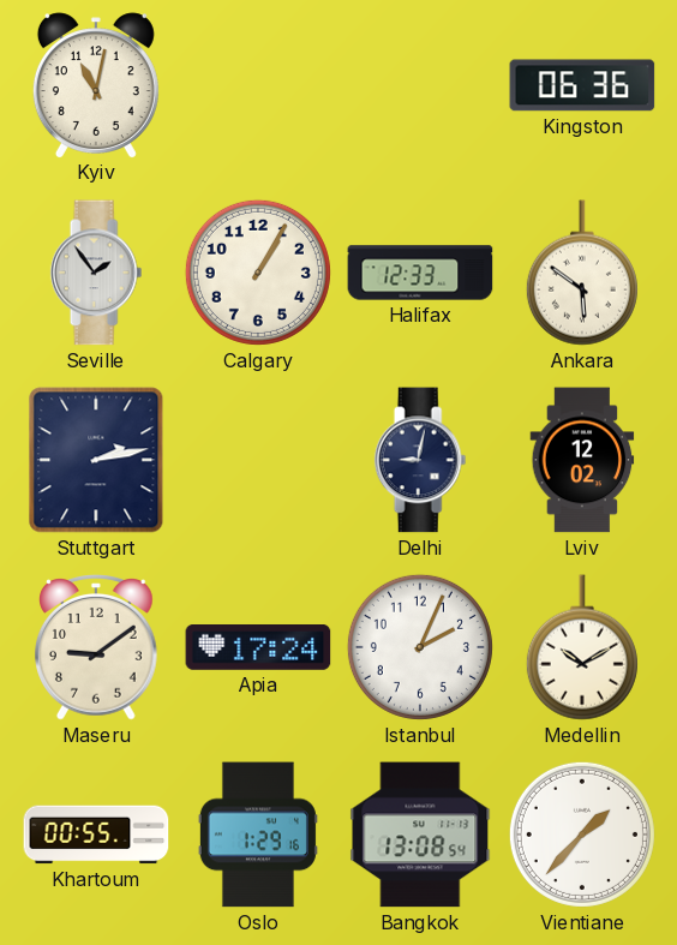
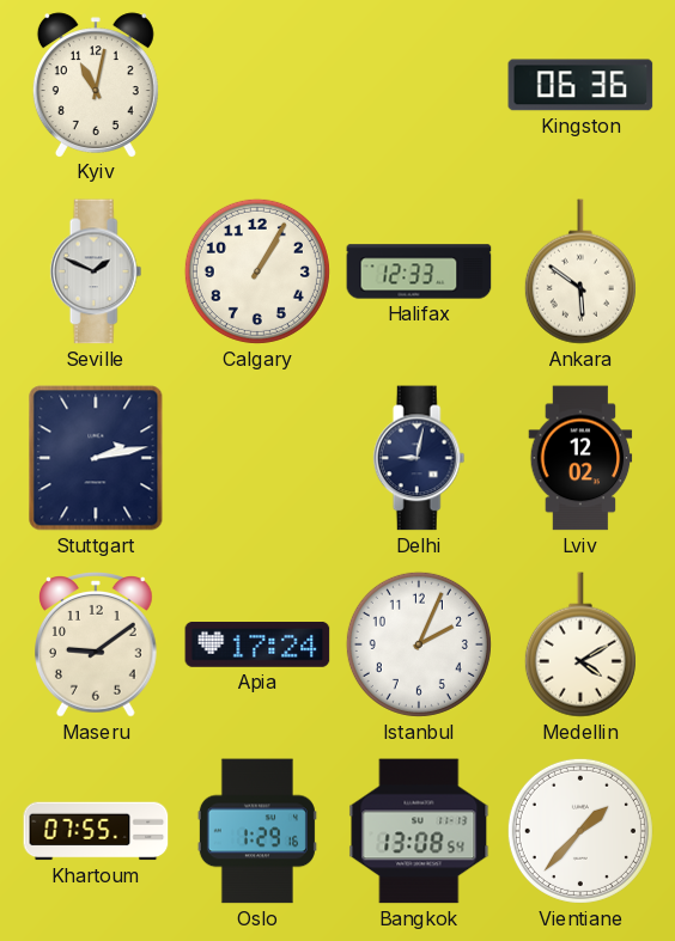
Seville: 1:54 -> 1:49
Medellin: 10:10 -> 4:10
Khartoum: 00:55 -> 07:55
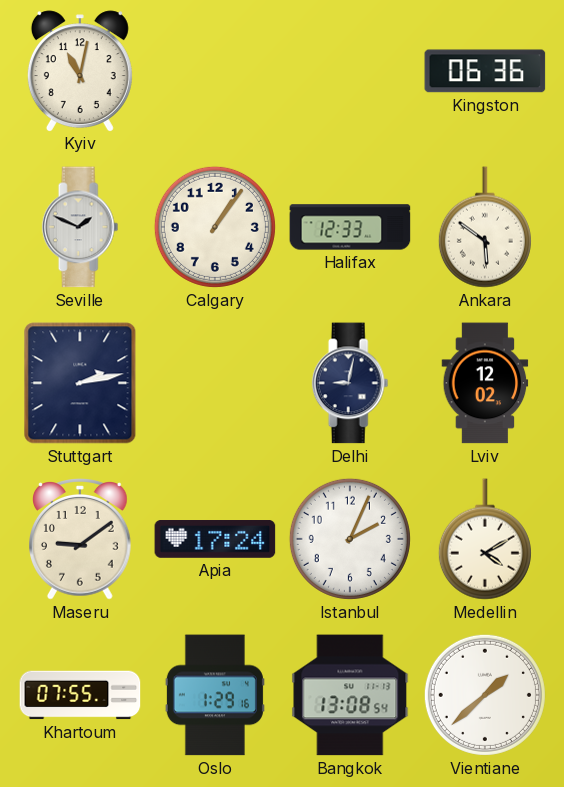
Calgary: 1:05 -> 1:06
Vientiane: 1:37 -> 1:38
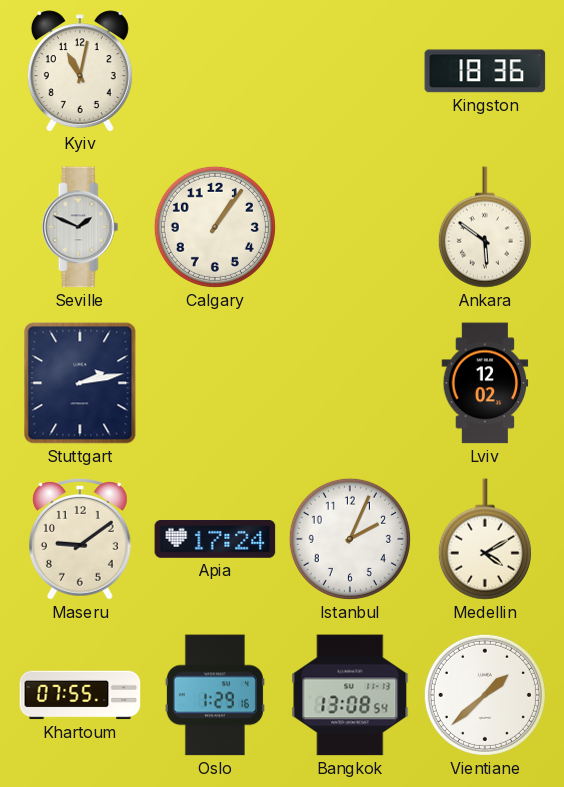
Kingston: 06:36 -> 18:36
Halifax: 12:33 -> none
Delhi: 9:02 -> none
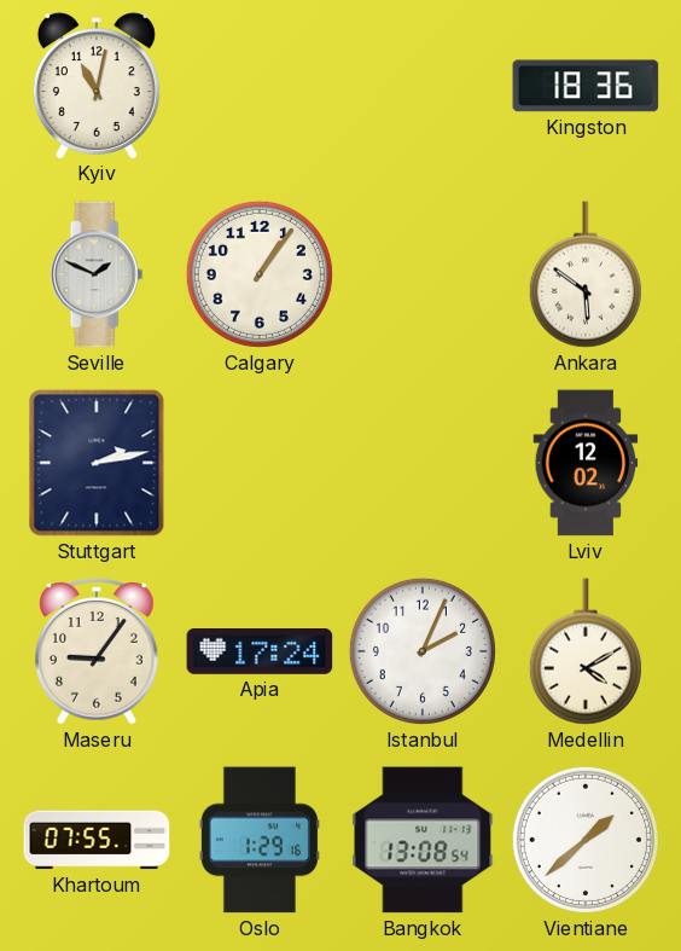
Maseru: 9:09 -> 9:06
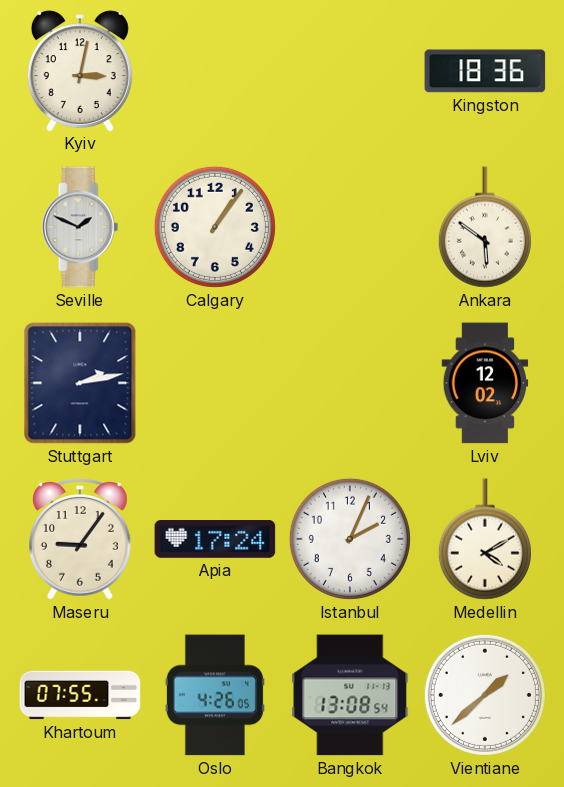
Kyiv: 11:02 -> 3:02
Oslo: 1:29 -> 4:26
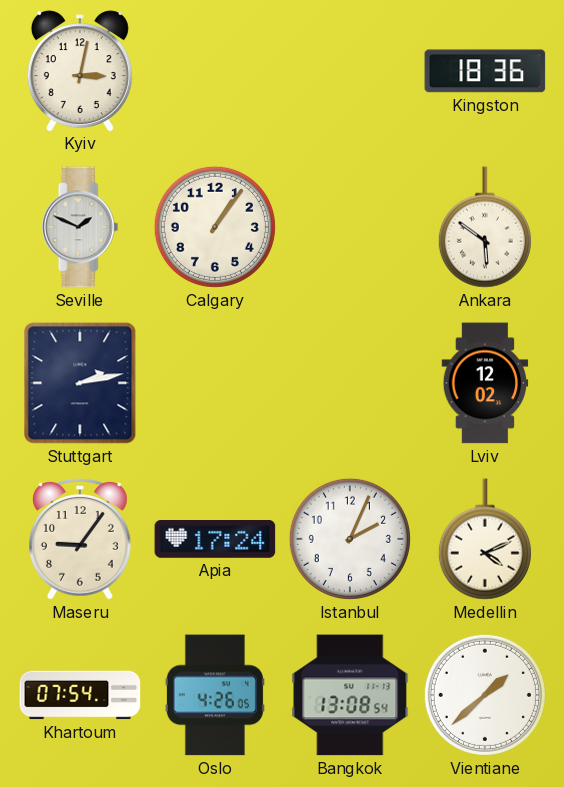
Medellin: 4:10 -> 4:11
Khartoum: 07:55 -> 07:54
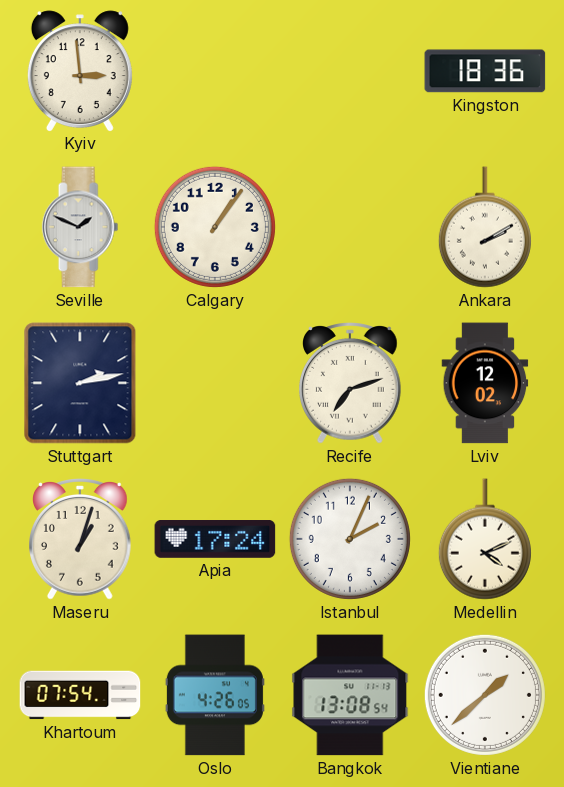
Kyiv: 3:02 -> 2:59
Ankara: 5:51 -> 2:10
Recife: none -> 7:12
Maseru: 9:06 -> 1:03
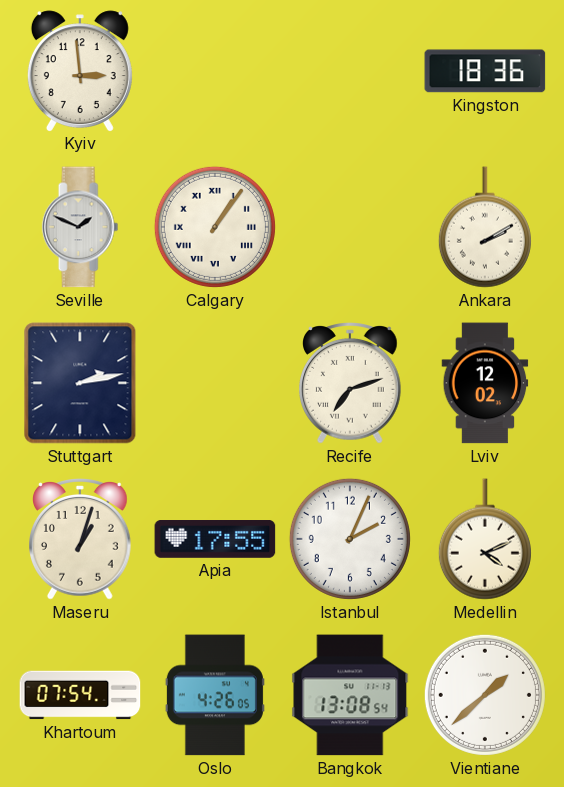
Calgary numerals: Arabic -> Roman
Apia: 17:24 -> 17:55
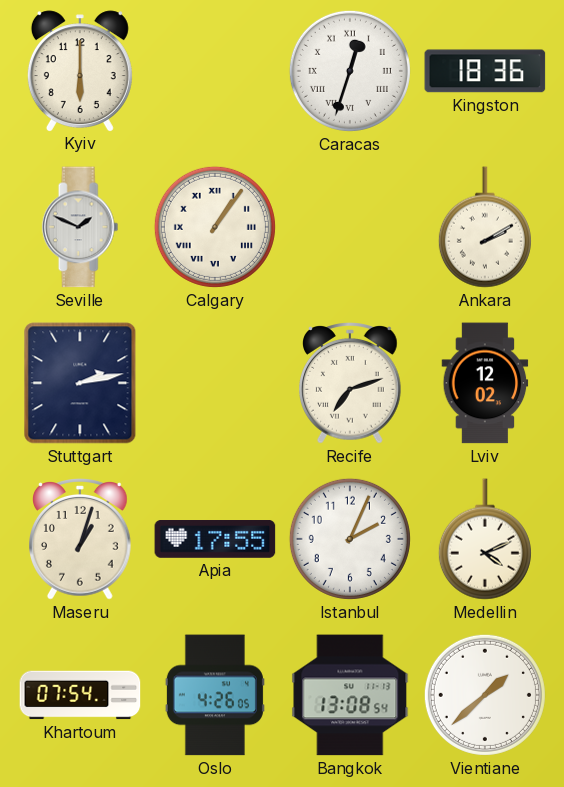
Kyiv: 2:59 -> 6:00
Caracas: none -> 12:33
